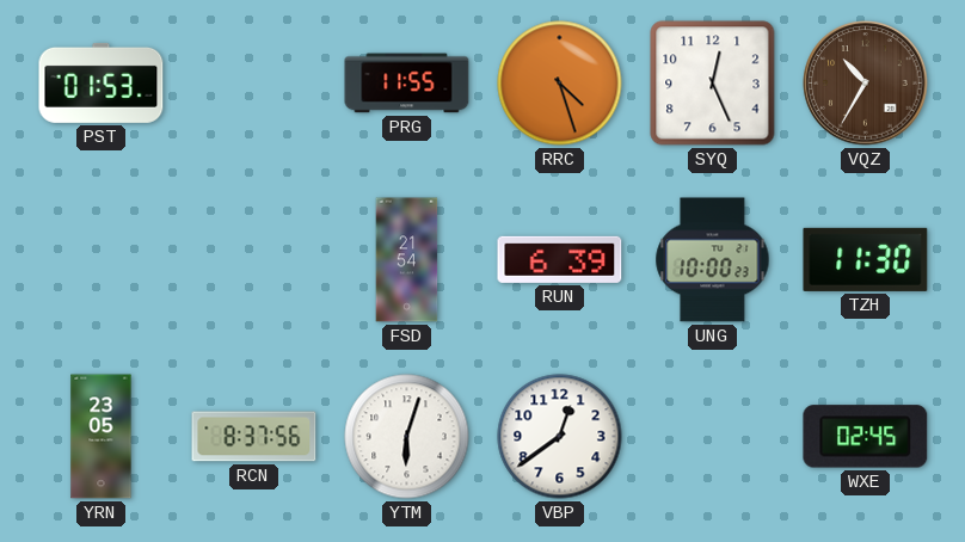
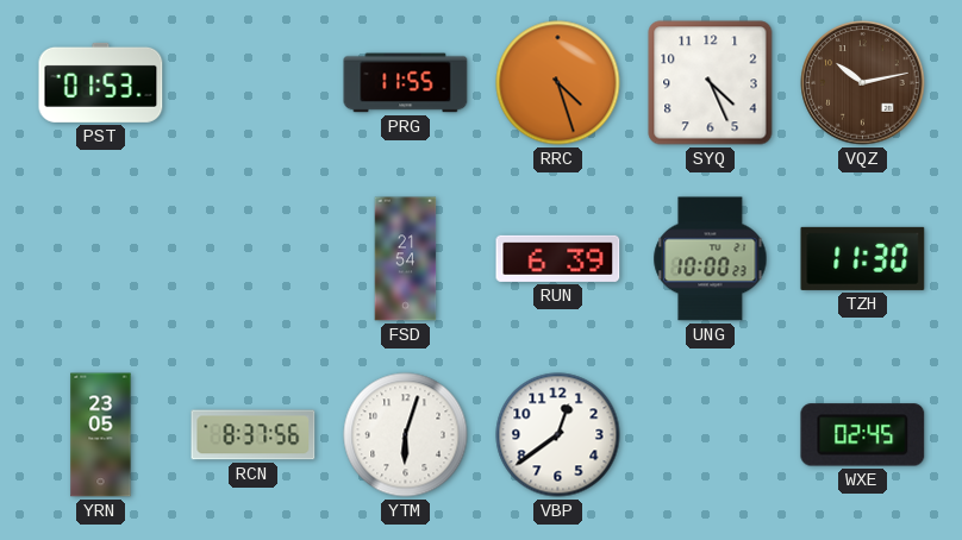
SYQ: 12:26 -> 4:26
VQZ: 10:35 -> 10:13
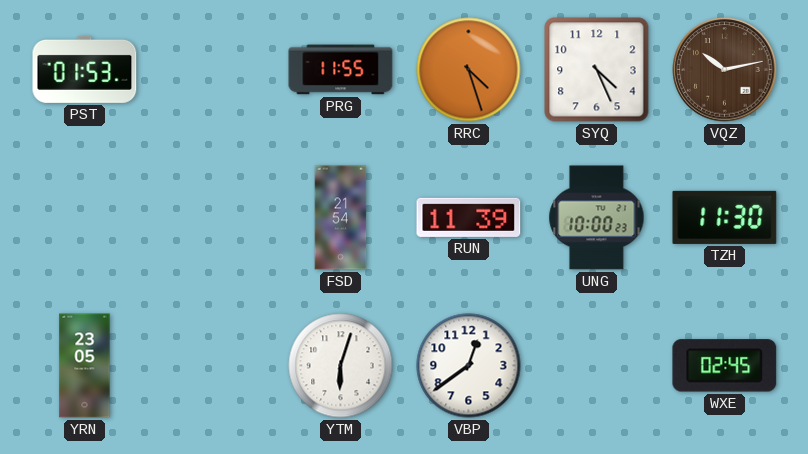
RUN: 6:39 -> 11:39
RCN: 8:37 -> none
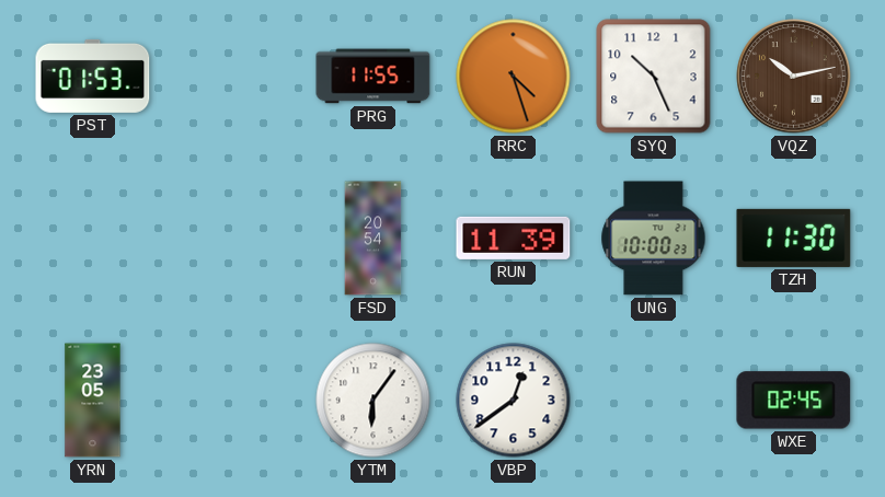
SYQ: 4:26 -> 10:26
FSD: 21:54 -> 20:54
YTM: 6:03 -> 6:06
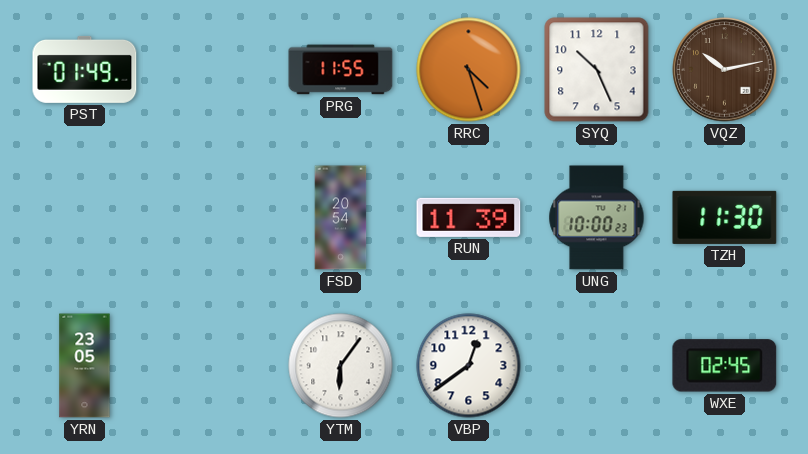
PST: 01:53 -> 01:49
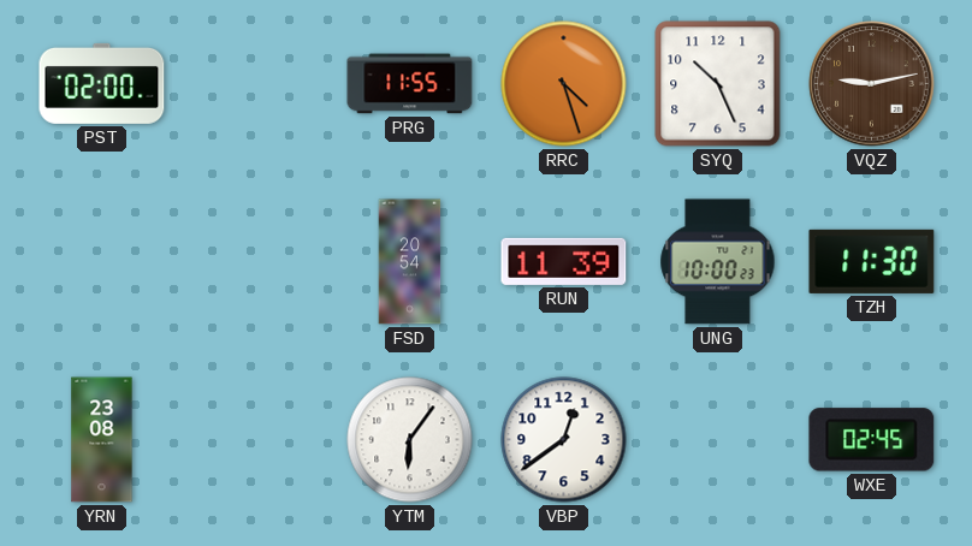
PST: 01:49 -> 02:00
VQZ: 10:13 -> 9:13
YRN: 23:05 -> 23:08
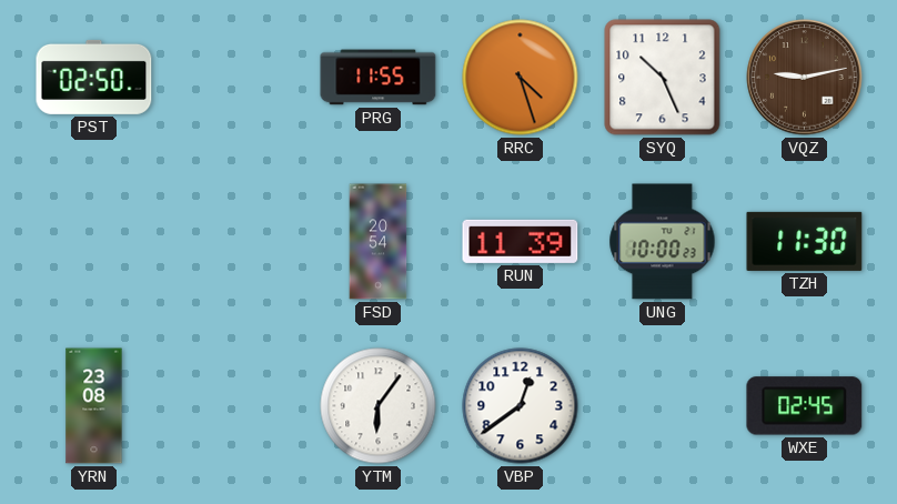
PST: 02:00 -> 02:50
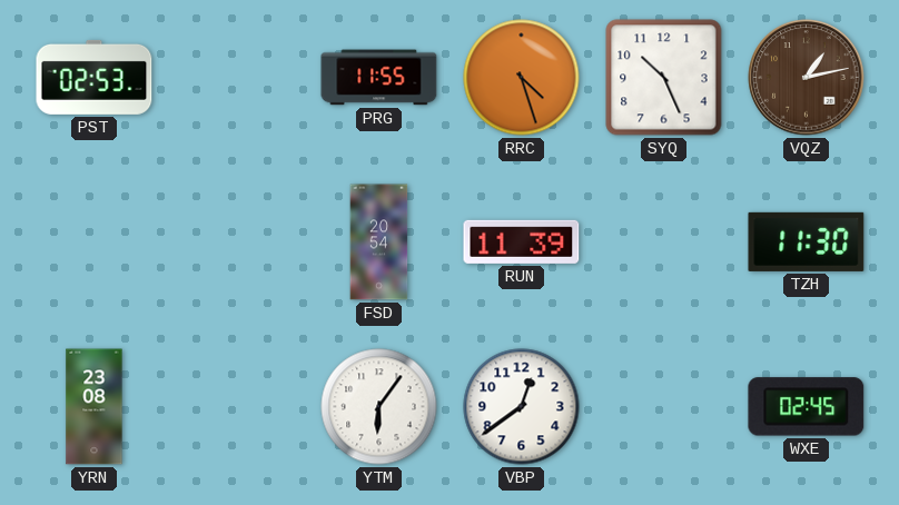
PST: 02:50 -> 02:53
VQZ: 9:13 -> 1:13
UNG: 10:00 -> none
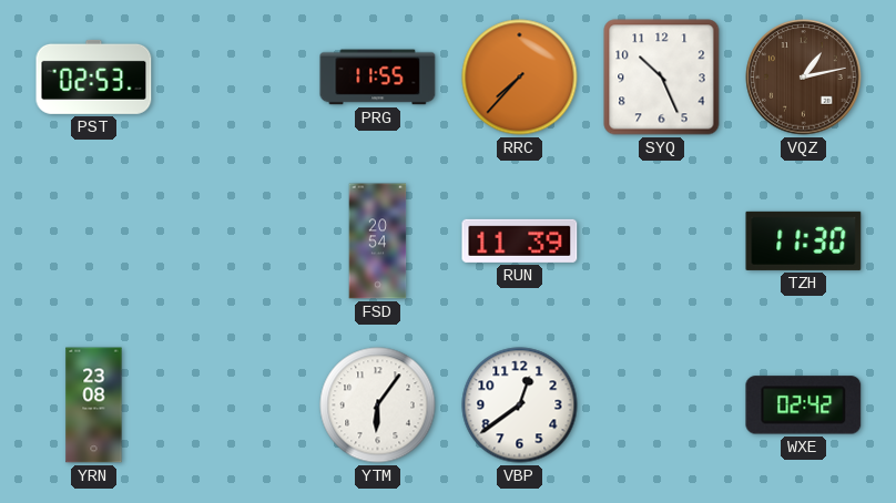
RRC: 4:27 -> 7:37
WXE: 02:45 -> 02:42
